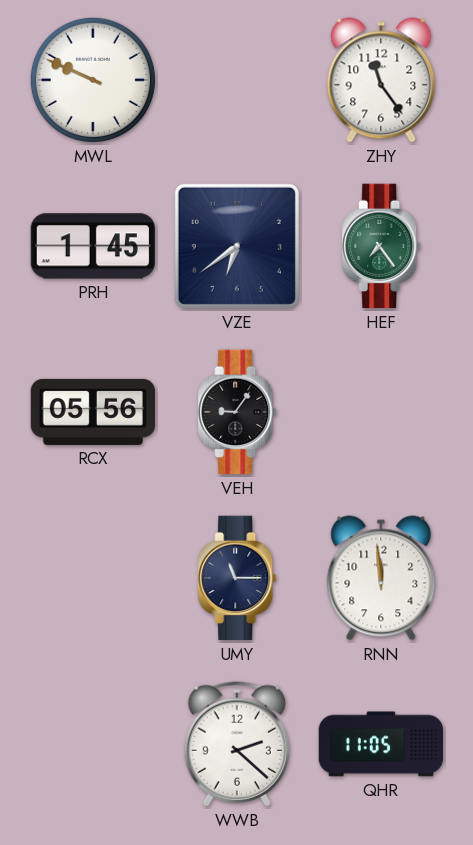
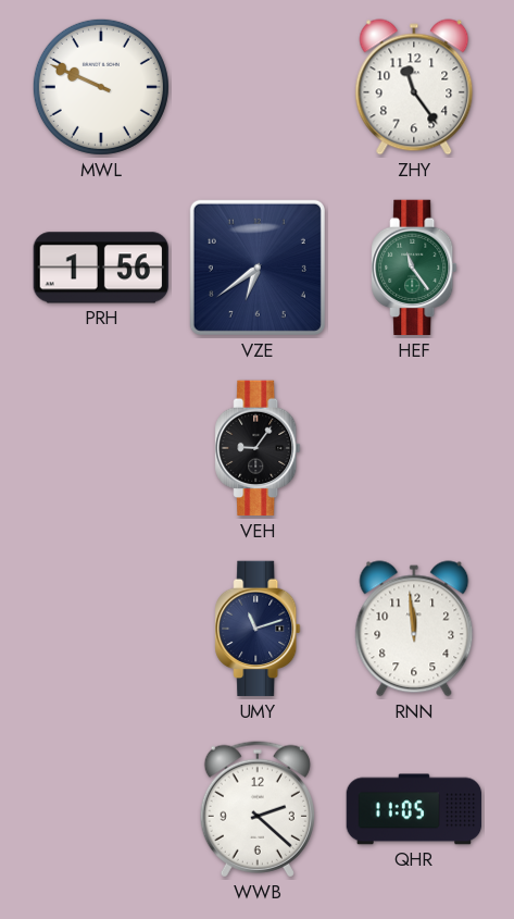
PRH: 1:45 -> 1:56
HEF: 7:24 -> 11:24
RCX: 05:56 -> none
UMY: 11:15 -> 11:12
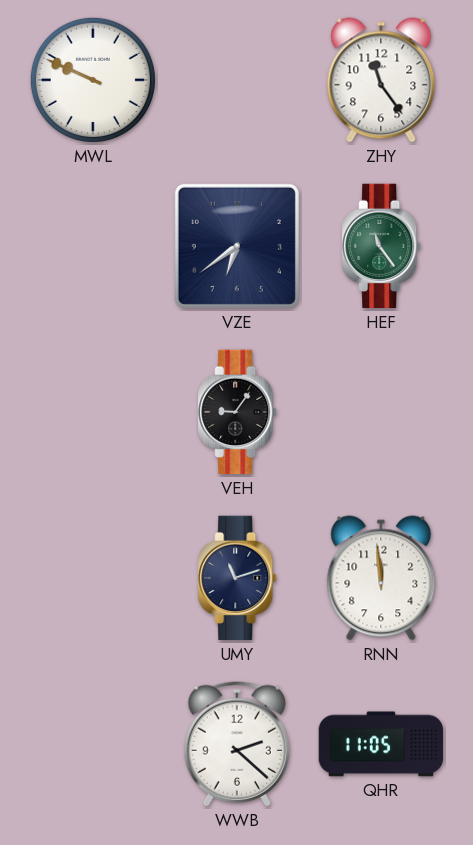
PRH: 1:56 -> none
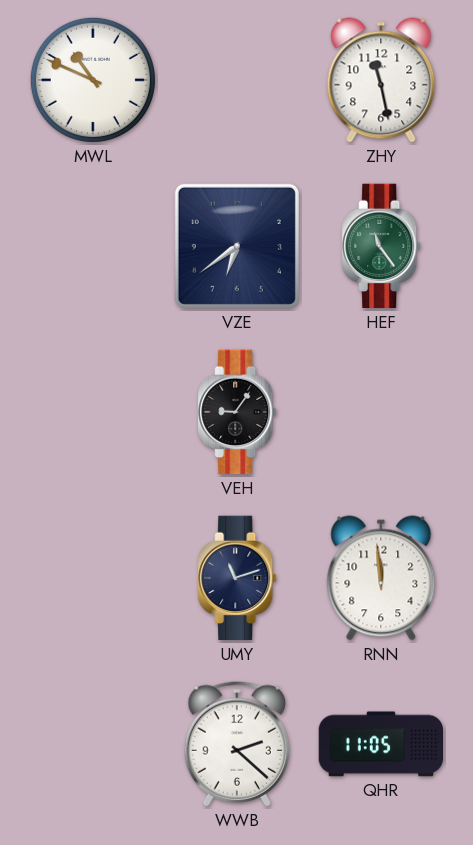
MWL: 9:49 -> 10:49
ZHY: 11:24 -> 11:28
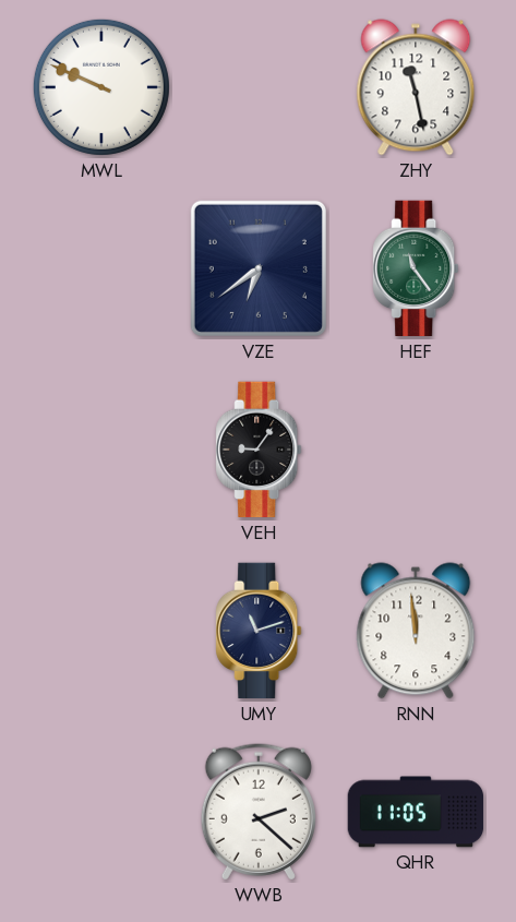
MWL: 10:49 -> 9:49
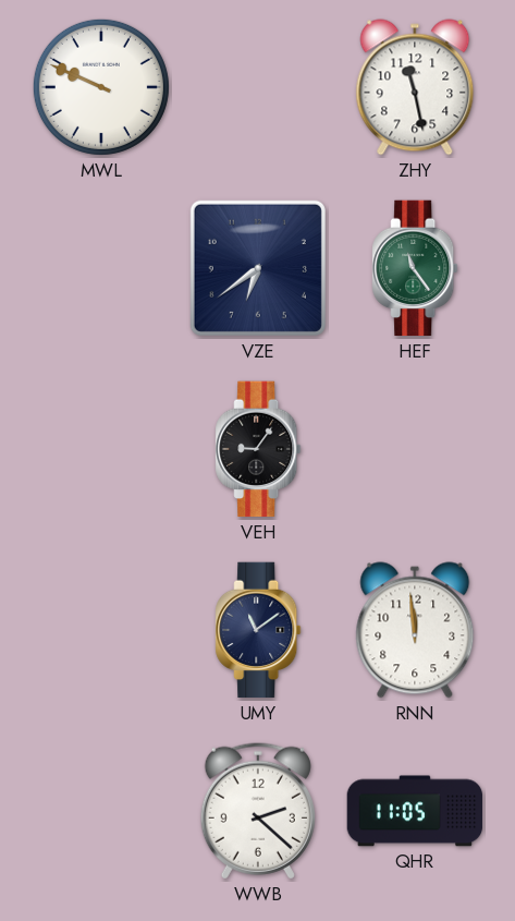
UMY: 11:12 -> 11:09
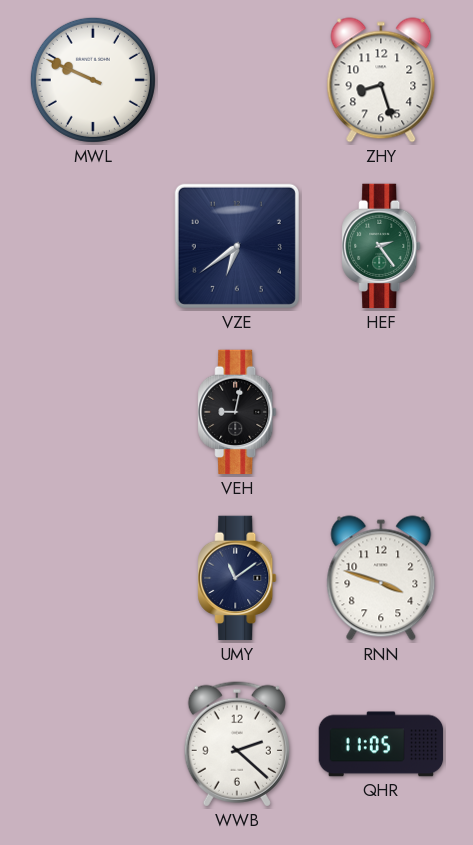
ZHY: 11:28 -> 8:27
HEF: 11:24 -> 2:24
VEH: 9:06 -> 9:02
RNN: 11:59 -> 3:48
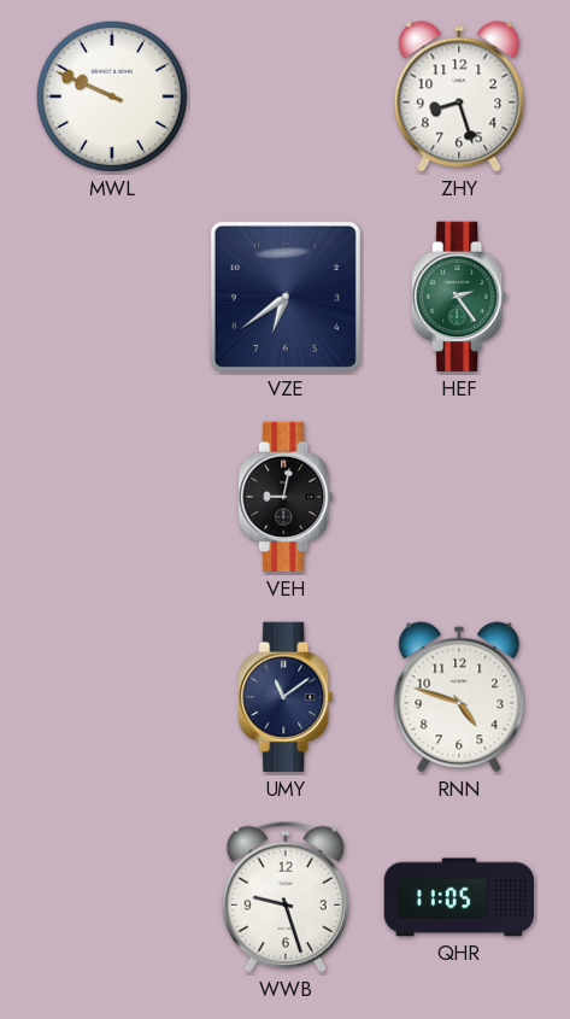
RNN: 3:48 -> 4:48
WWB: 2:22 -> 9:27
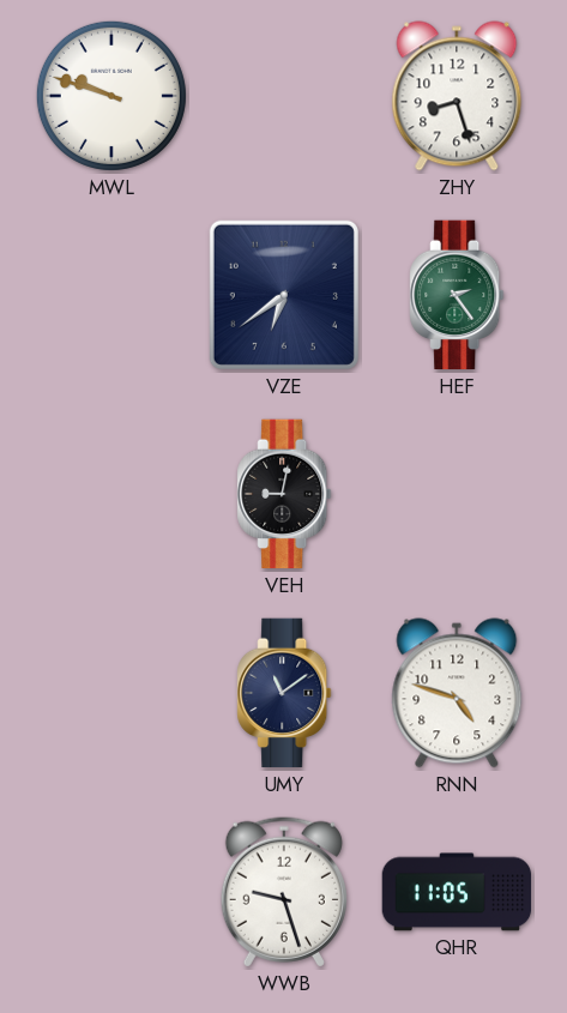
MWL: 9:49 -> 9:48
